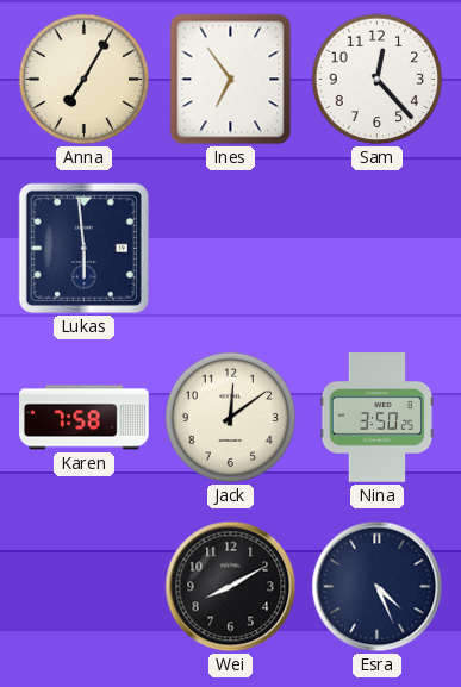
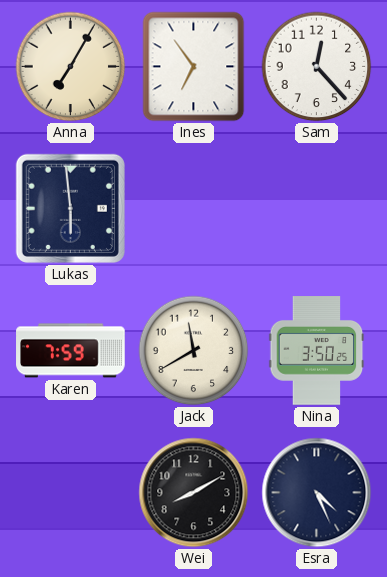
Karen: 7:58 -> 7:59
Jack: 12:09 -> 11:40
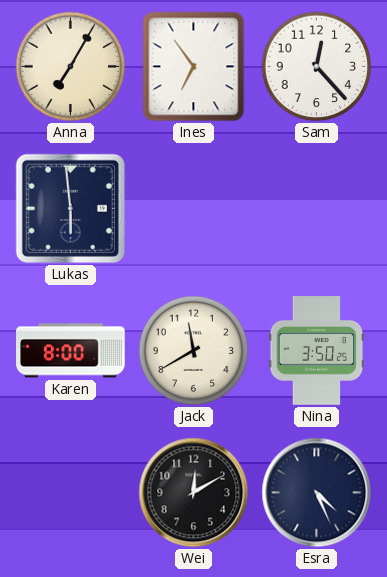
Karen: 7:59 -> 8:00
Wei: 8:10 -> 12:10
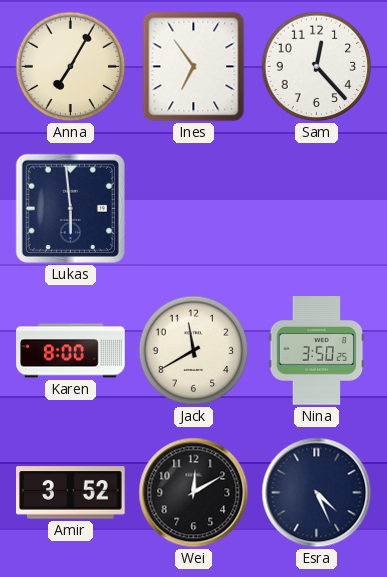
Amir: none -> 3:52
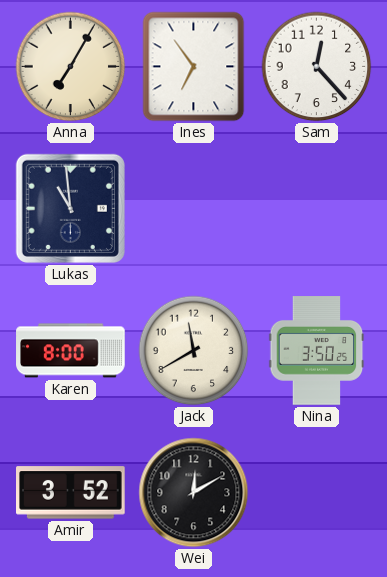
Lukas: 5:59 -> 10:59
Esra: 4:26 -> none
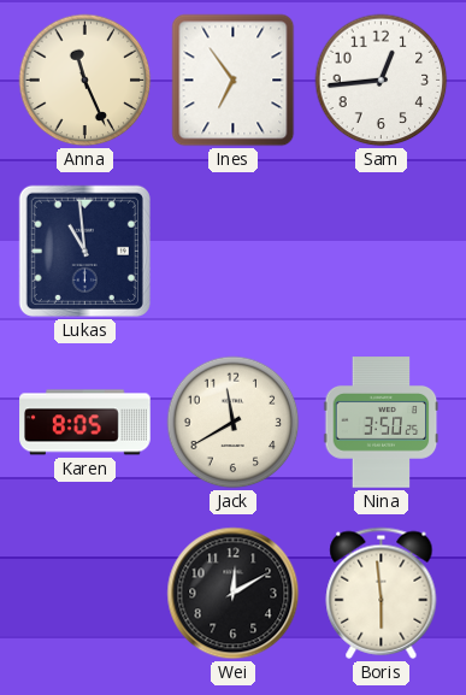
Anna: 7:05 -> 11:26
Sam: 12:23 -> 12:44
Karen: 8:00 -> 8:05
Amir: 3:52 -> none
Boris: none -> 5:59
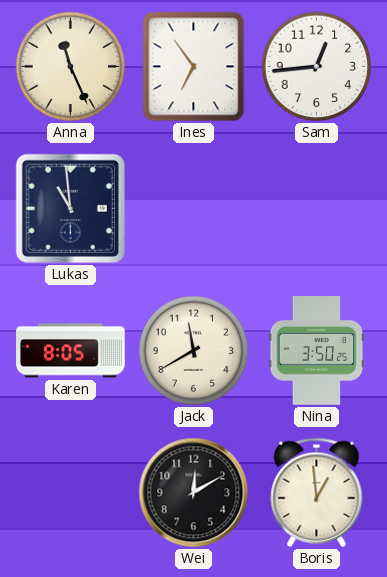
Boris: 5:59 -> 12:59
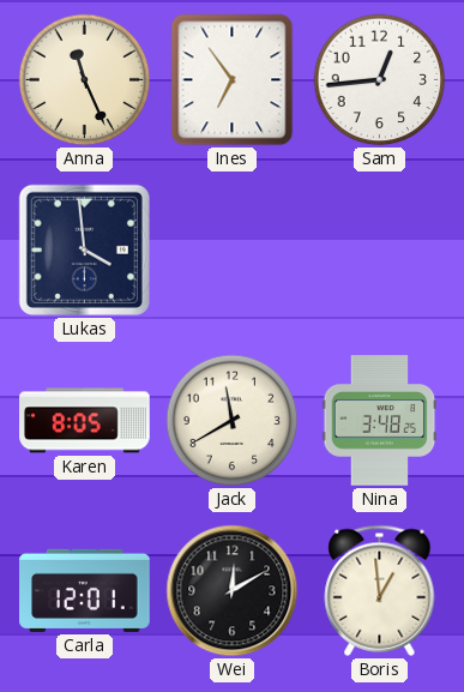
Lukas: 10:59 -> 3:59
Nina: 3:50 -> 3:48
Carla: none -> 12:01
